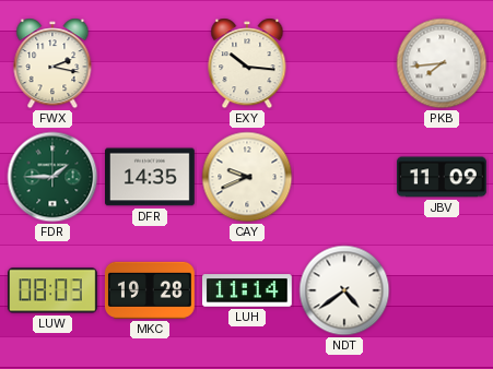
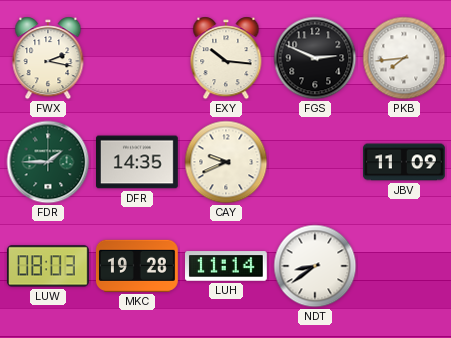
FGS: none -> 2:49
NDT: 4:39 -> 8:39
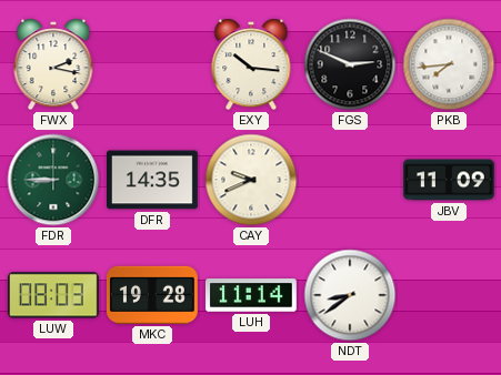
FDR: 1:45 -> 8:45
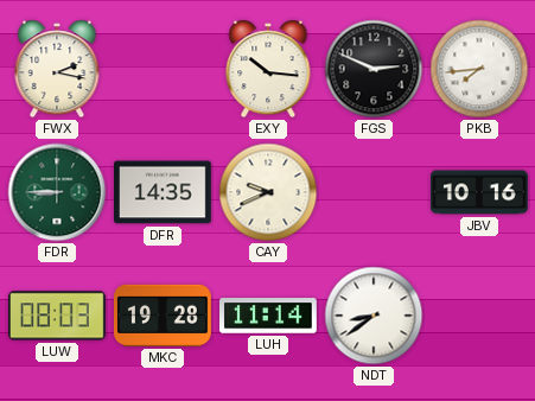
JBV: 11:09 -> 10:16
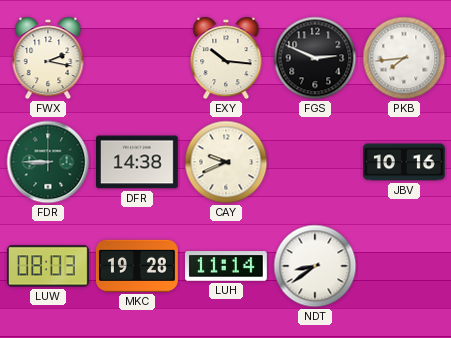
DFR: 14:35 -> 14:38
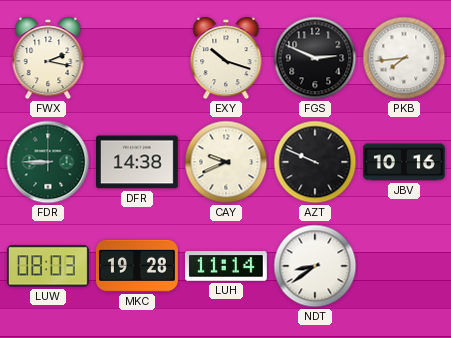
EXY: 10:16 -> 10:18
AZT: none -> 9:49
